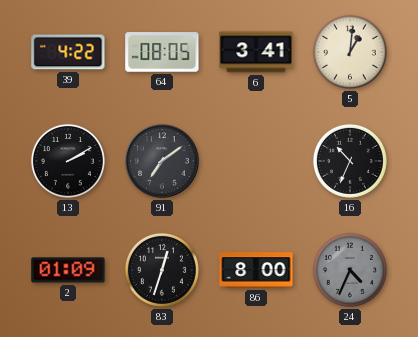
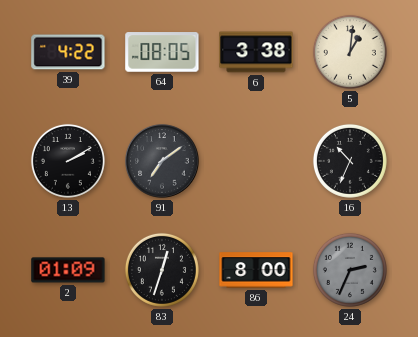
6: 3:41 -> 3:38
24: 4:34 -> 2:34
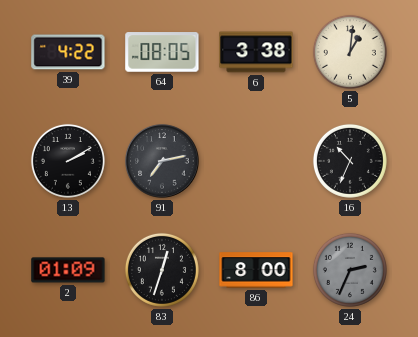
91: 7:09 -> 7:13
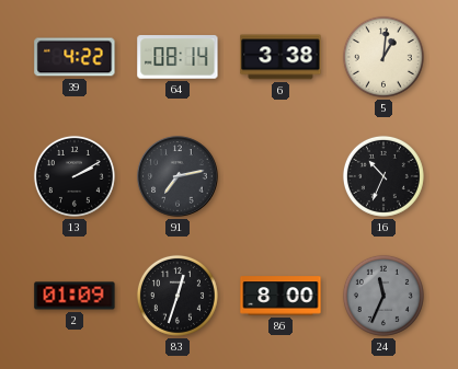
64: 08:05 -> 08:14
24: 2:34 -> 11:34
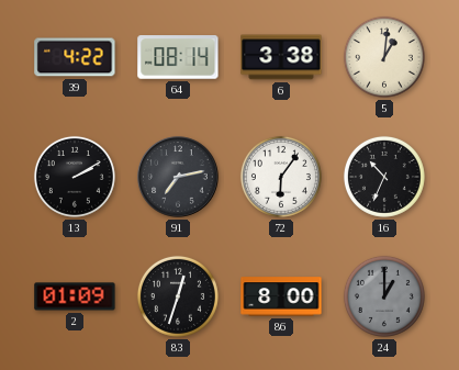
72: none -> 6:06
24: 11:34 -> 1:00
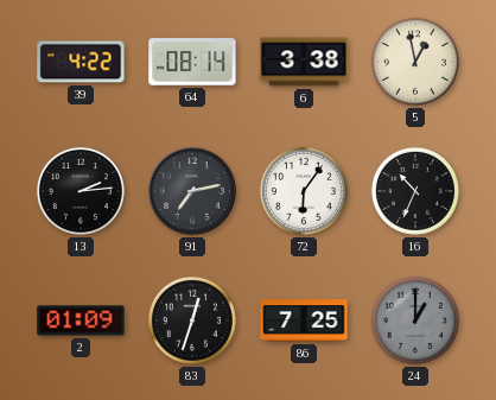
5: 1:01 -> 12:58
13: 2:10 -> 2:14
86: 8:00 -> 7:25
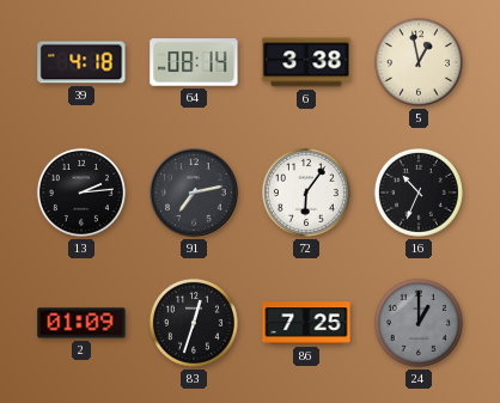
39: 4:22 -> 4:18
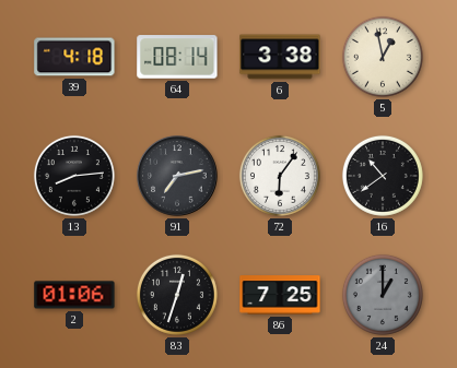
13: 2:14 -> 8:14
16: 10:34 -> 10:39
2: 01:09 -> 01:06
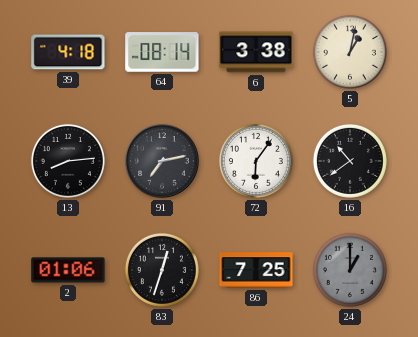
5: 12:58 -> 1:02
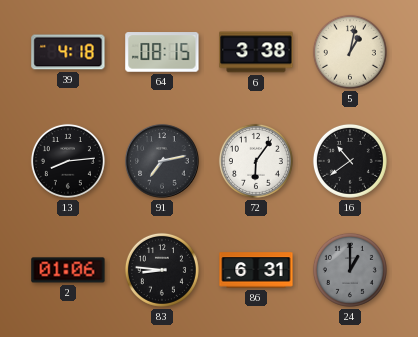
64: 08:14 -> 08:15
83: 12:33 -> 8:46
86: 7:25 -> 6:31
